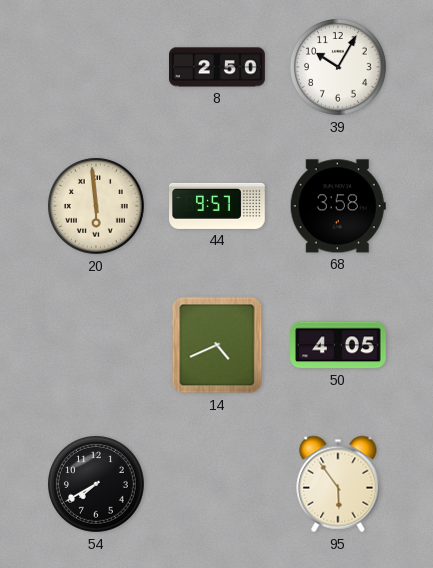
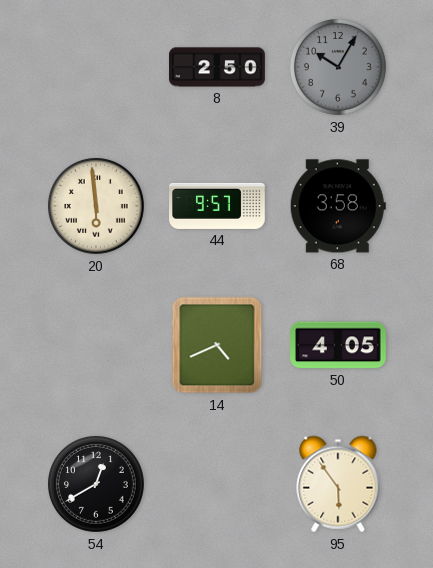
39 dial: white -> grey
54: 7:40 -> 12:40
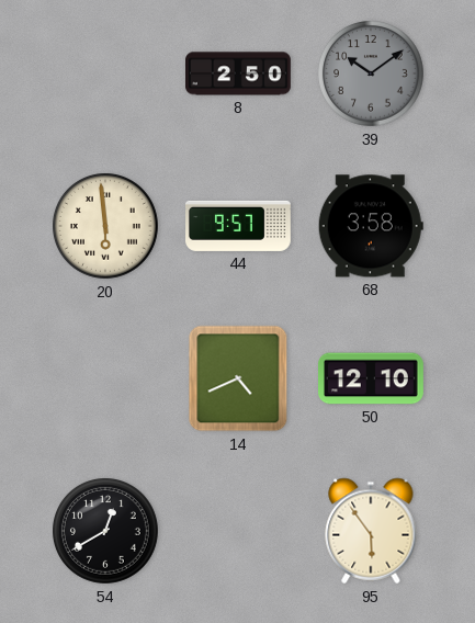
39: 10:05 -> 10:09
50: 4:05 -> 12:10
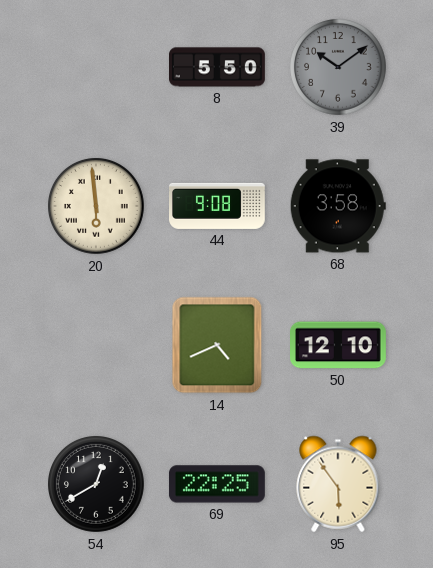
8: 2:50 -> 5:50
44: 9:57 -> 9:08
69: none -> 22:25
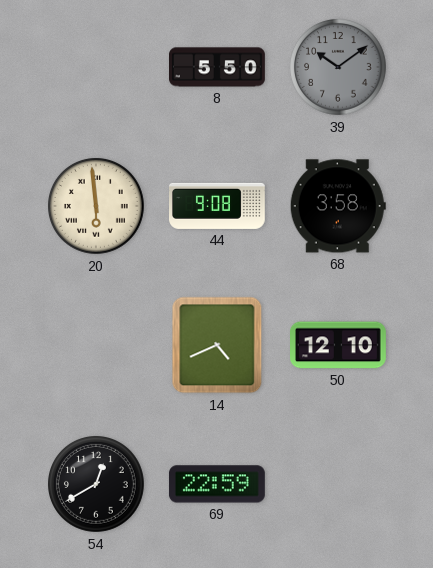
69: 22:25 -> 22:59
95: 5:54 -> none
